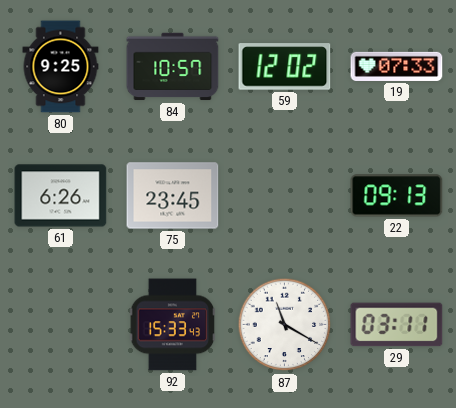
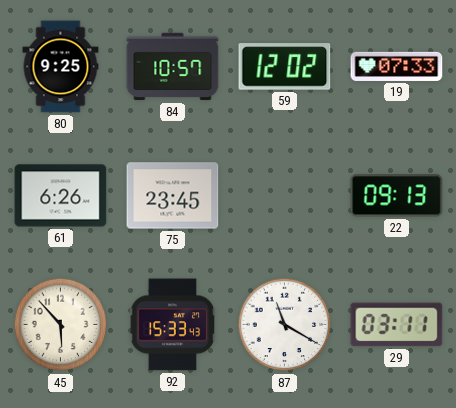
45: none -> 5:53
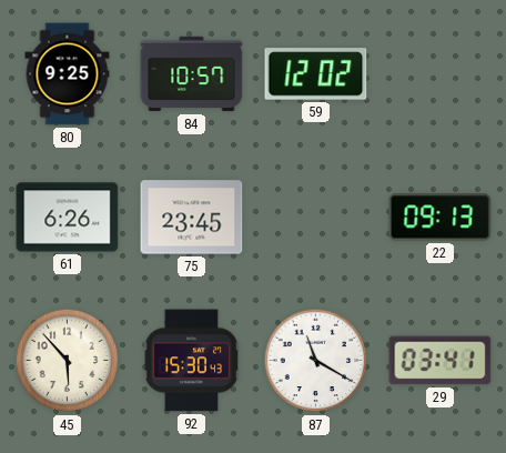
19: 07:33 -> none
92: 15:33 -> 15:30
29: 03:11 -> 03:41
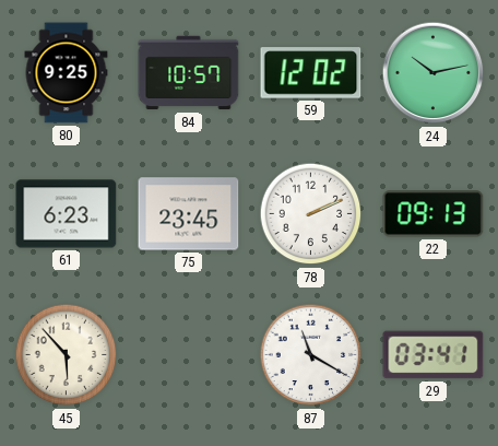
24: none -> 10:13
61: 6:26 -> 6:23
78: none -> 2:11
92: 15:30 -> none
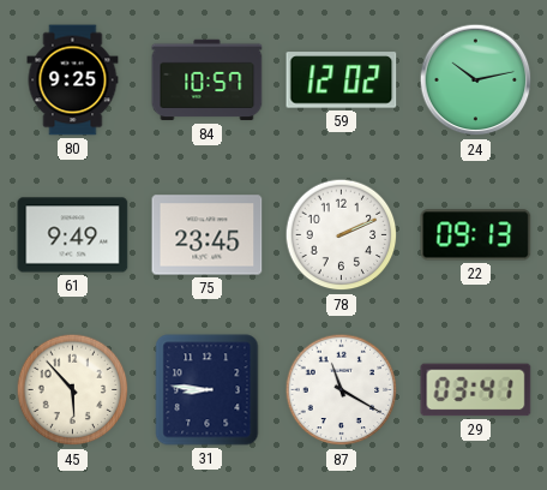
61: 6:23 -> 9:49
31: none -> 8:46
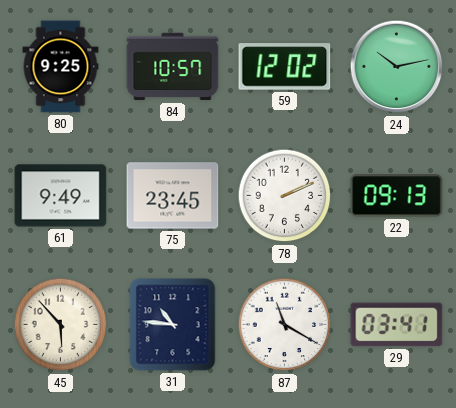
31: 8:46 -> 10:46
